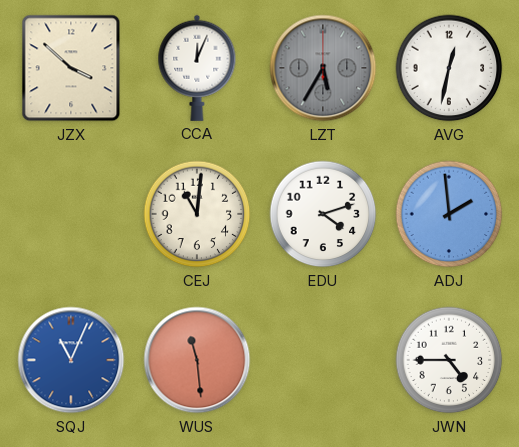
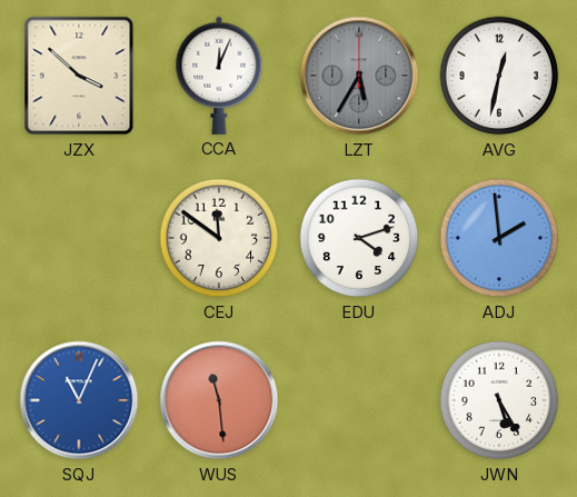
CEJ: 11:01 -> 11:51
JWN: 4:45 -> 5:25
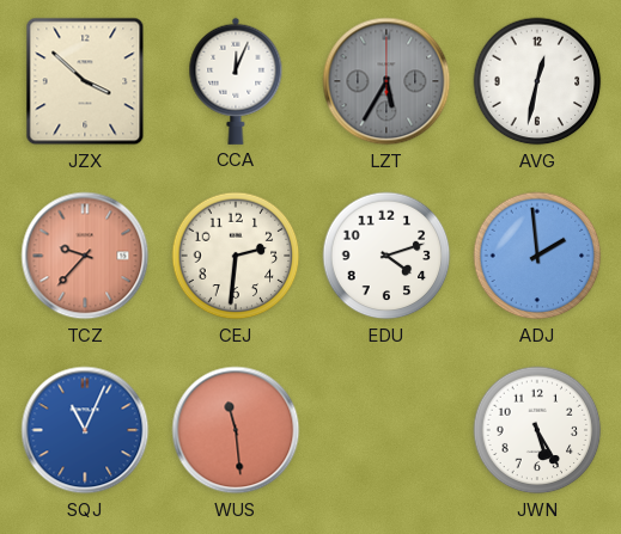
TCZ: none -> 9:37
CEJ: 11:51 -> 2:31
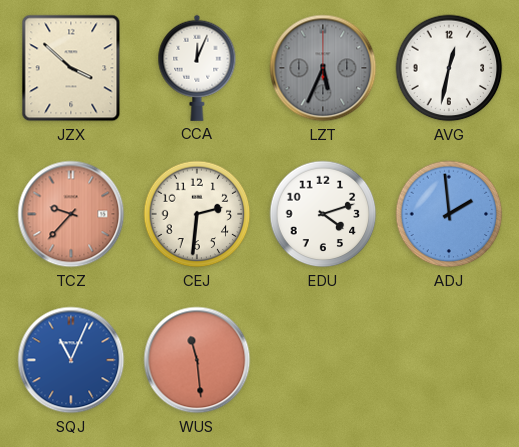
LZT: 5:35 -> 5:34
JWN: 5:25 -> none
